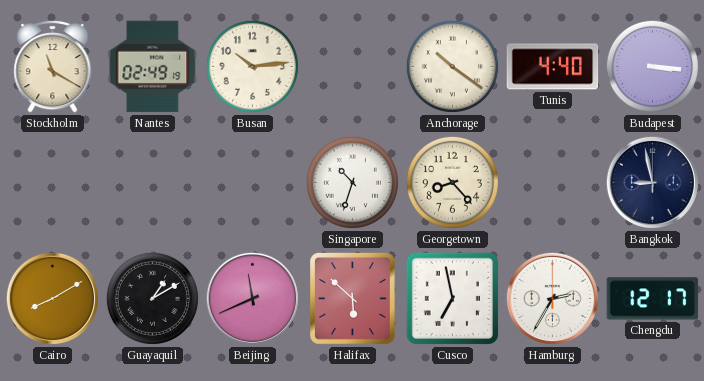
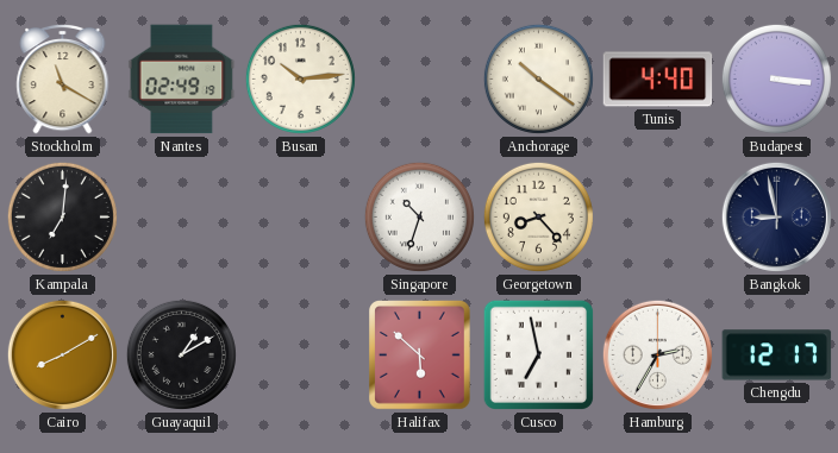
Kampala: none -> 7:01
Beijing: 11:41 -> none
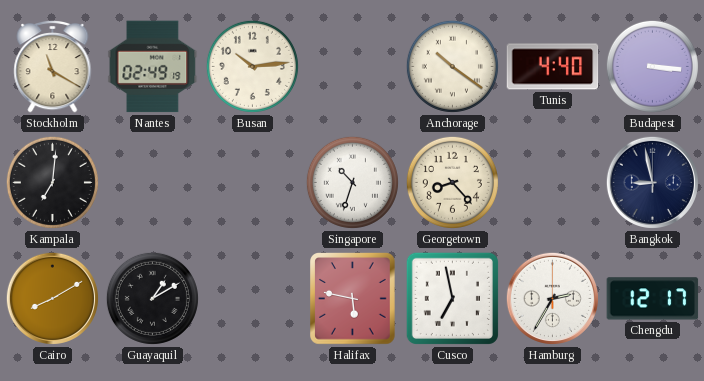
Halifax: 5:52 -> 5:47
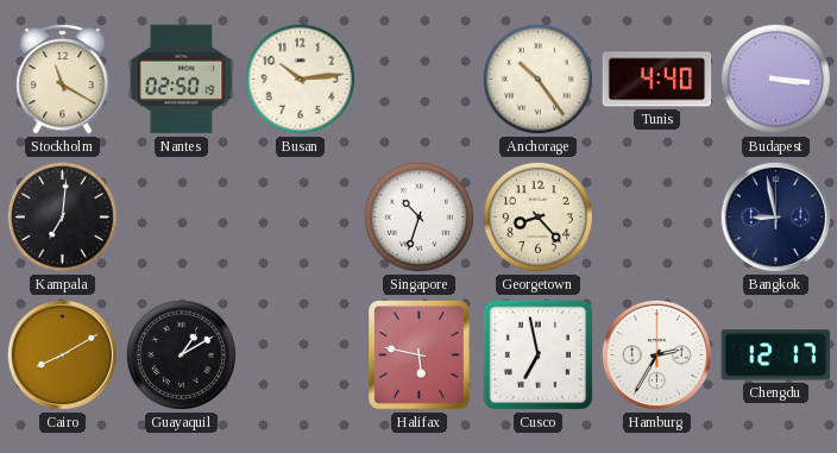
Nantes: 02:49 -> 02:50
Anchorage: 10:21 -> 10:24
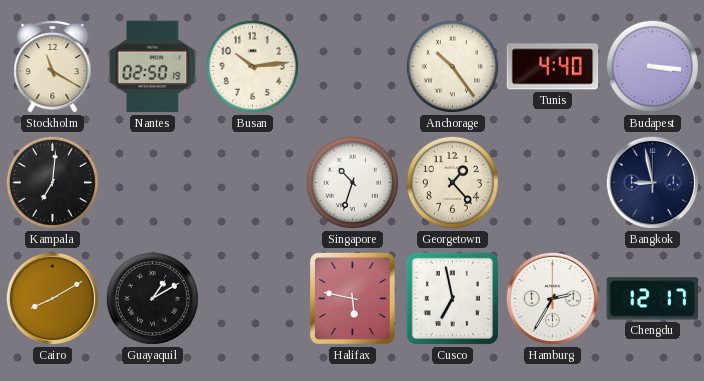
Georgetown: 8:23 -> 1:23
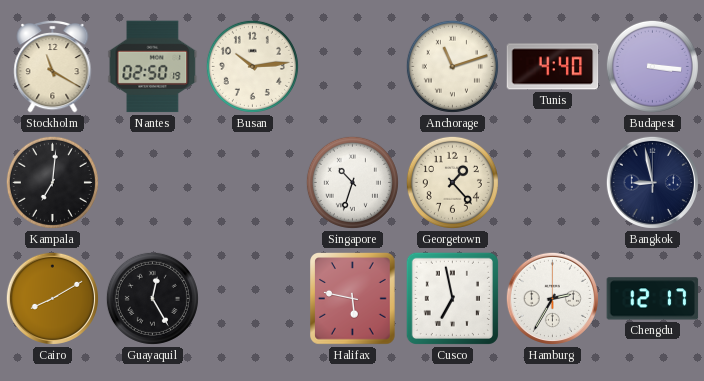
Anchorage: 10:24 -> 11:12
Guayaquil: 1:10 -> 12:25
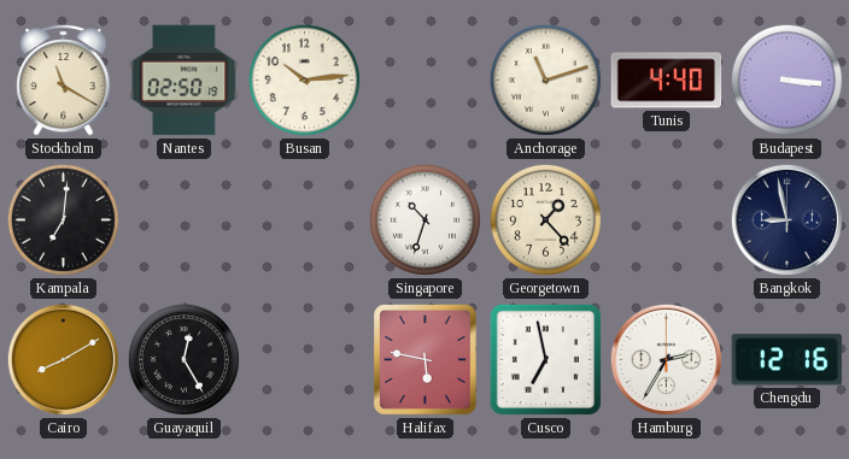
Chengdu: 12:17 -> 12:16
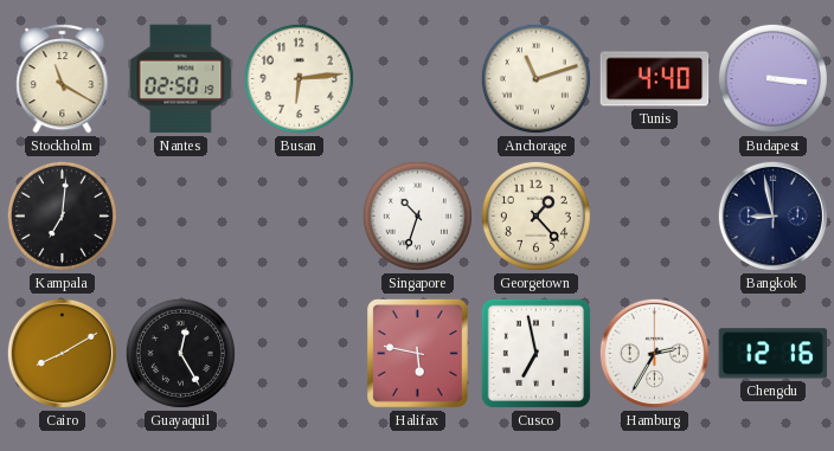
Busan: 10:14 -> 6:14
